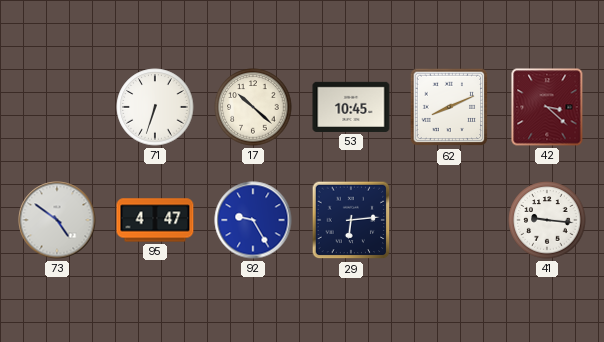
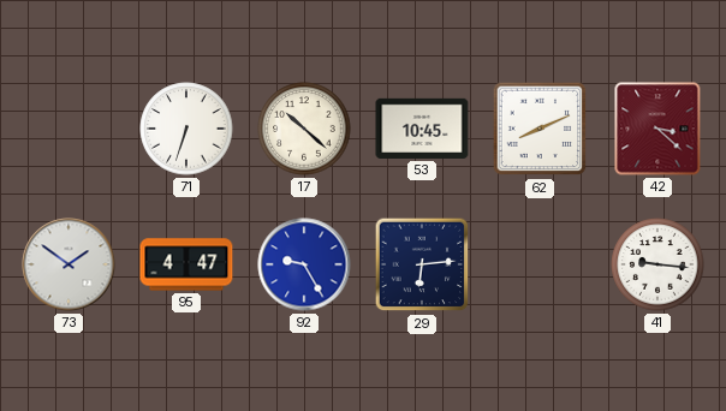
73: 4:51 -> 1:51
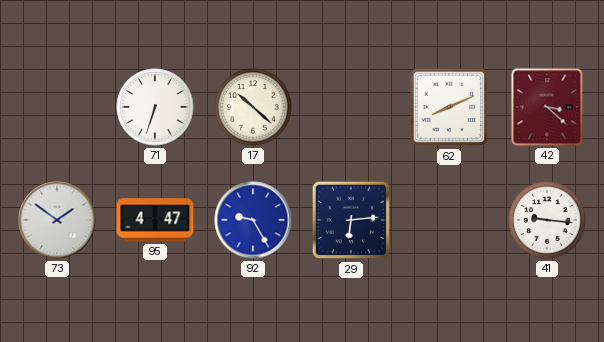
53: 10:45 -> none
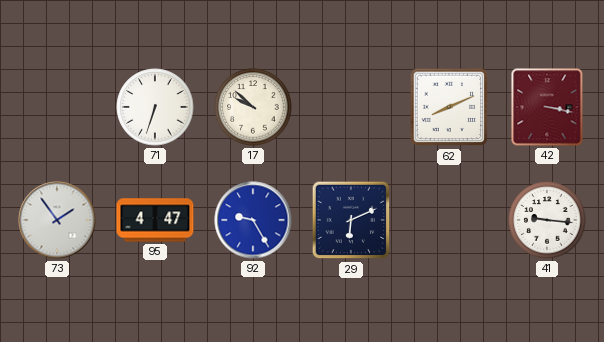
17: 10:22 -> 9:52
42: 3:22 -> 3:17
73: 1:51 -> 1:54
29: 6:14 -> 6:11
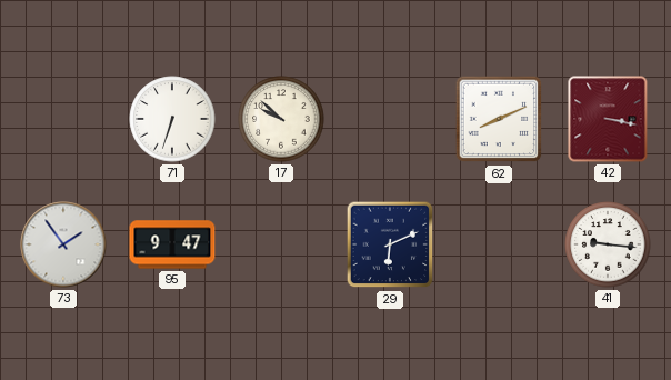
95: 4:47 -> 9:47
92: 9:25 -> none
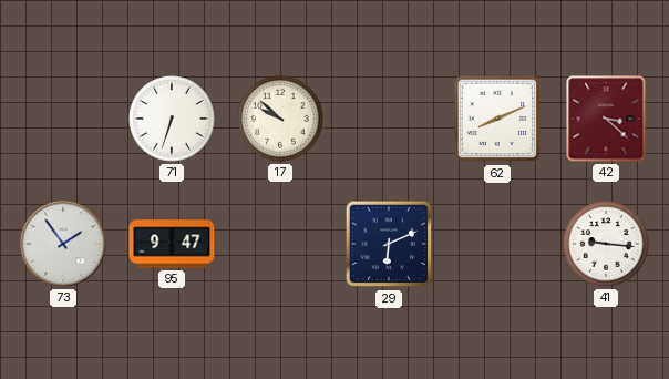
42: 3:17 -> 3:22
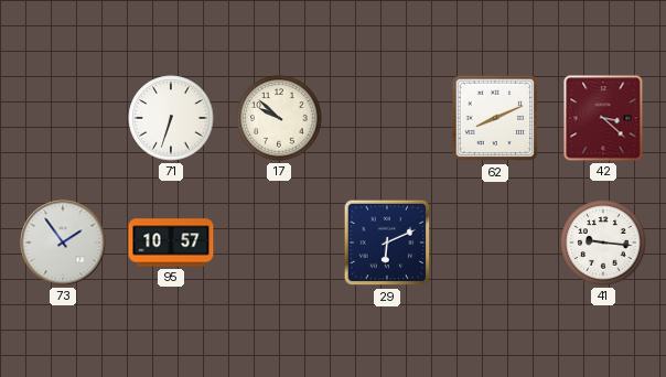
95: 9:47 -> 10:57
